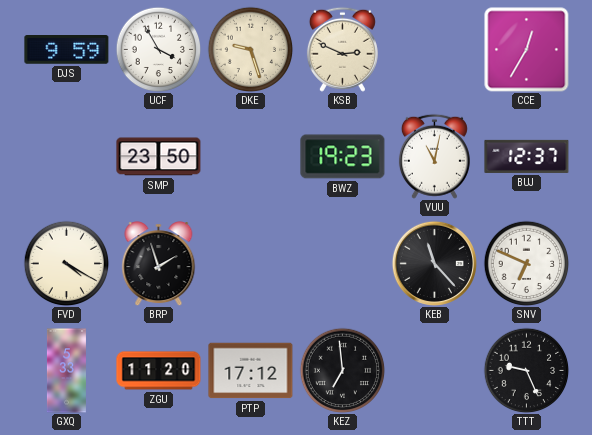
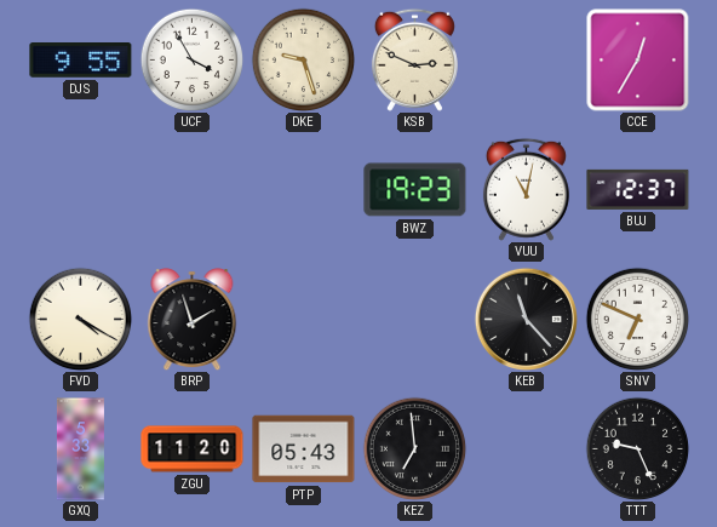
DJS: 9:59 -> 9:55
SMP: 23:50 -> none
PTP: 17:12 -> 05:43
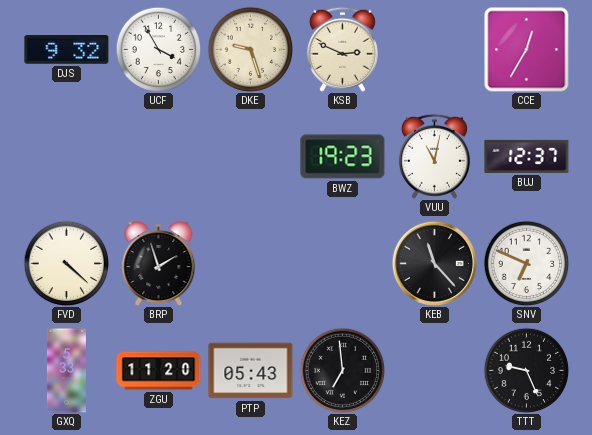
DJS: 9:55 -> 9:32
FVD: 4:20 -> 4:22
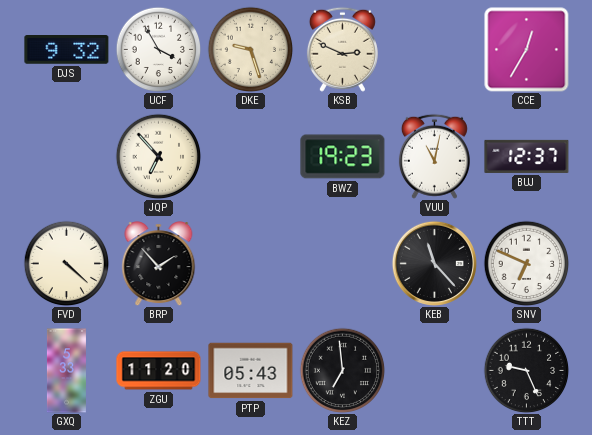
JQP: none -> 6:53
BRP: 1:57 -> 1:53
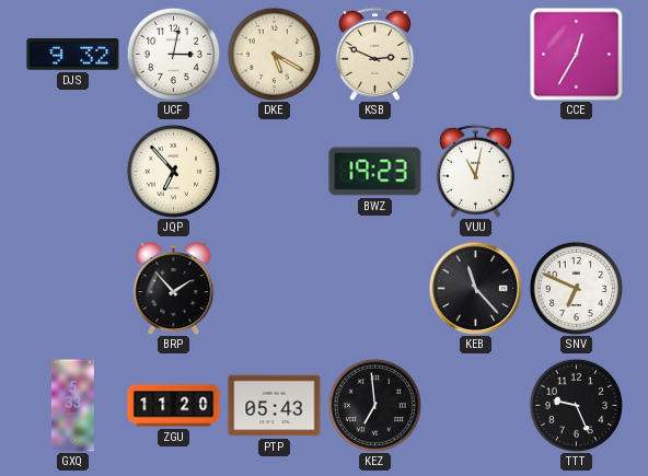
UCF: 3:55 -> 3:02
DKE: 9:27 -> 5:20
BUJ: 12:37 -> none
FVD: 4:22 -> none
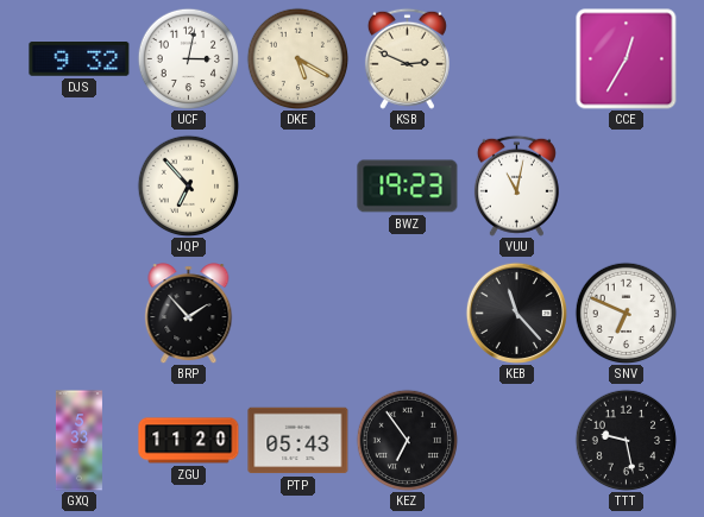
KEZ: 6:59 -> 6:54
TTT: 9:26 -> 9:28
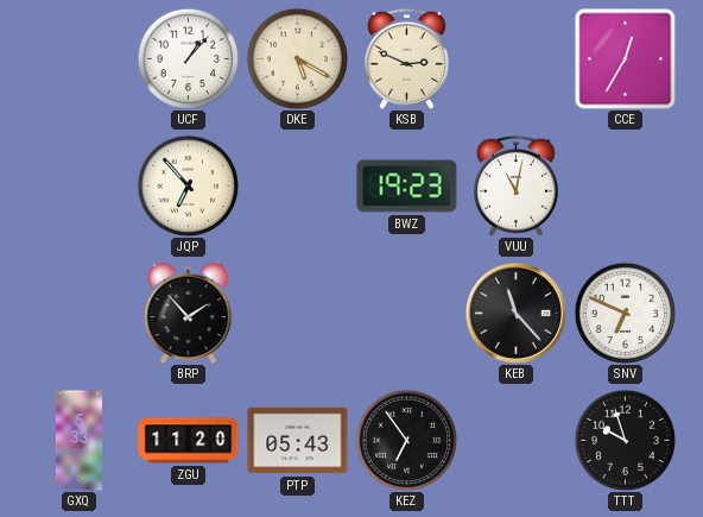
DJS: 9:32 -> none
UCF: 3:02 -> 1:07
TTT: 9:28 -> 9:57
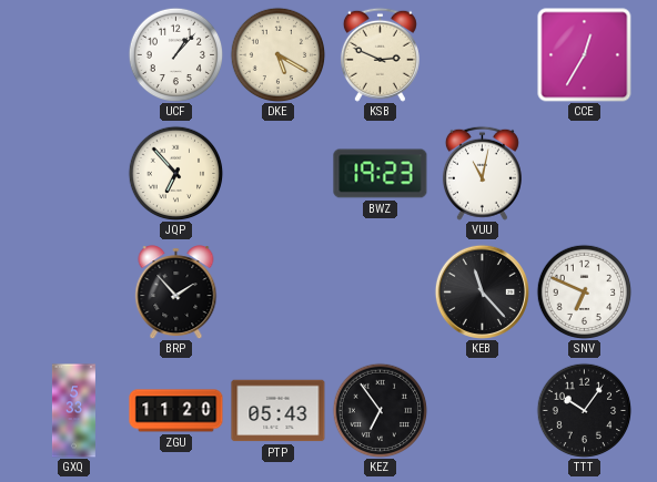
TTT: 9:57 -> 10:06
